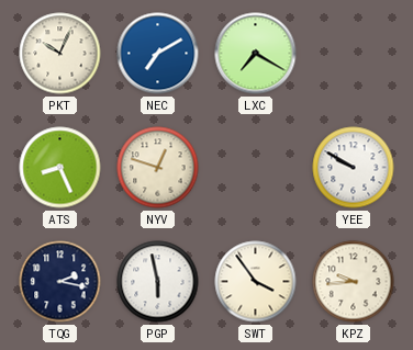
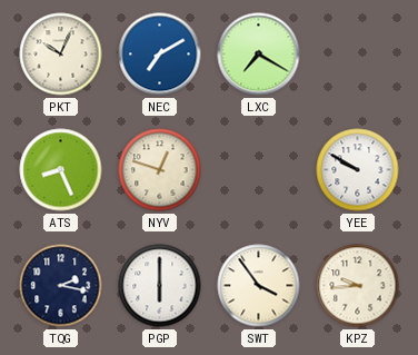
PGP: 5:58 -> 6:00
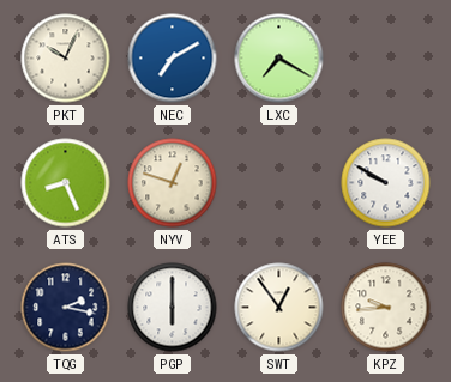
SWT: 3:54 -> 12:54
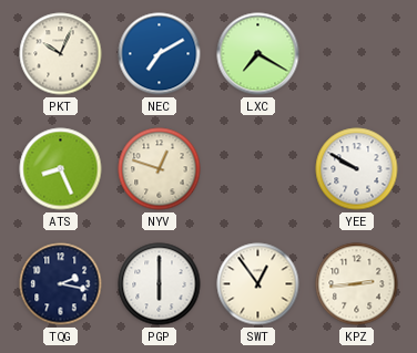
KPZ: 9:44 -> 2:44
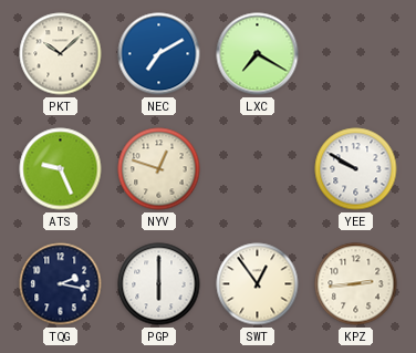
PKT: 10:04 -> 10:08
ATS: 8:26 -> 9:26
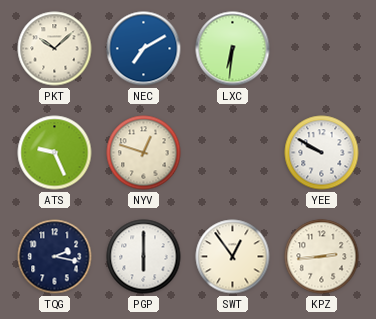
LXC: 7:20 -> 6:31
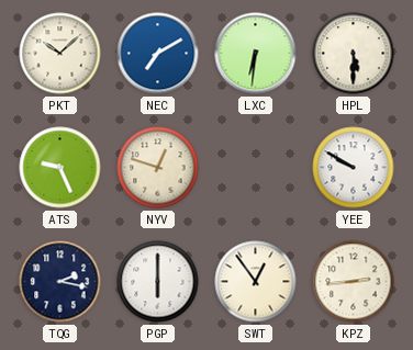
HPL: none -> 5:30
